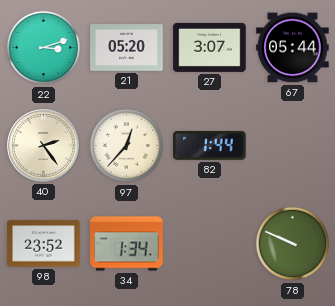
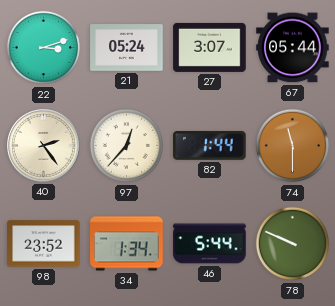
21: 05:20 -> 05:24
74: none -> 11:30
46: none -> 5:44
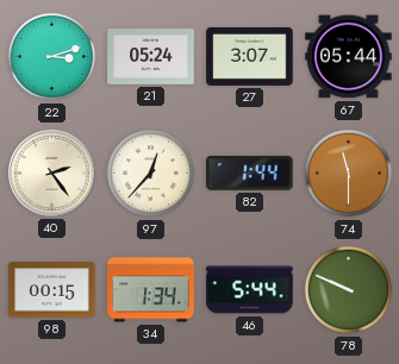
98: 23:52 -> 00:15
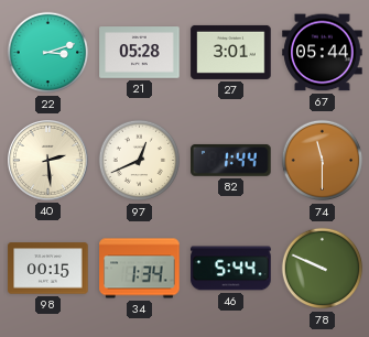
21: 05:24 -> 05:28
27: 3:07 -> 3:01
40: 2:24 -> 2:29
97: 12:37 -> 12:41
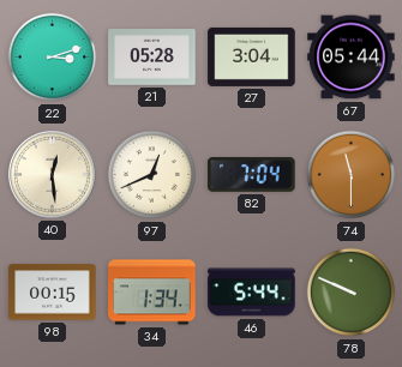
27: 3:01 -> 3:04
40: 2:29 -> 12:29
82: 1:44 -> 7:04
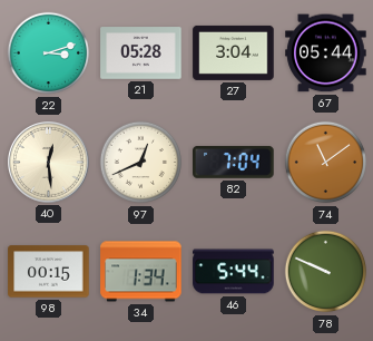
74: 11:30 -> 11:09
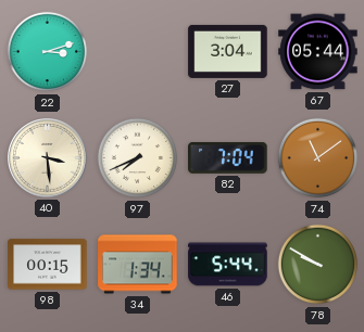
21: 05:28 -> none
40: 12:29 -> 3:29
97: 12:41 -> 7:41
78: 9:49 -> 9:50
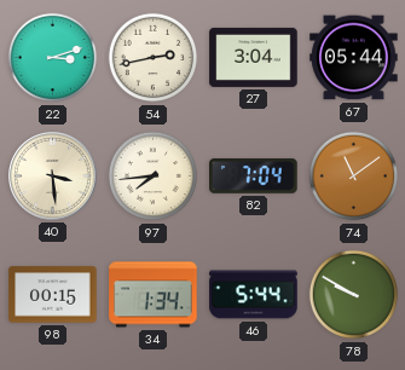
54: none -> 2:43
97: 7:41 -> 7:44
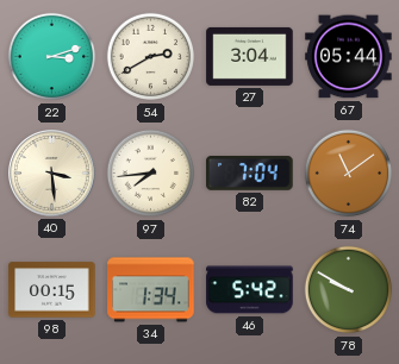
54: 2:43 -> 2:40
46: 5:44 -> 5:42
